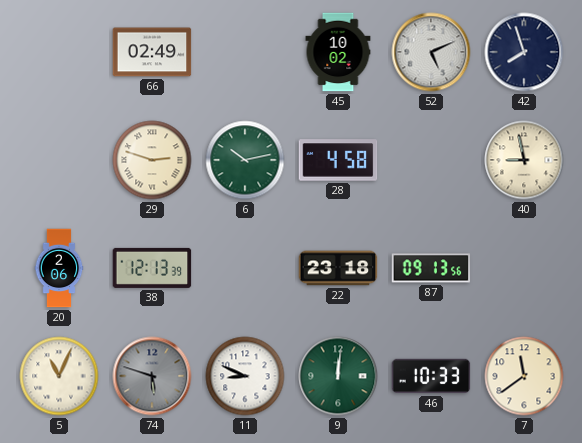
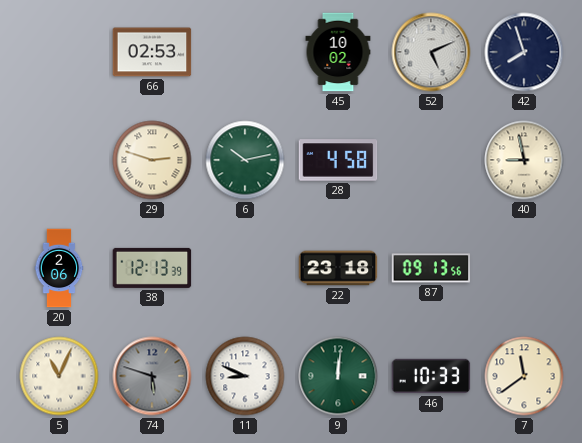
66: 02:49 -> 02:53
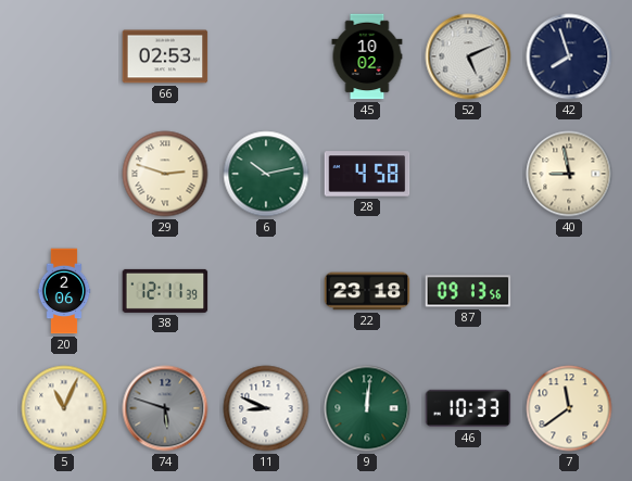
38: 12:13 -> 12:11
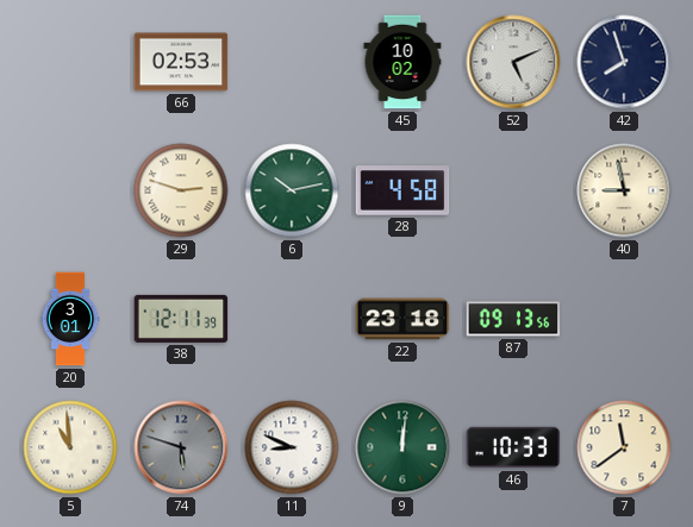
20: 2:06 -> 3:01
5: 11:04 -> 10:59
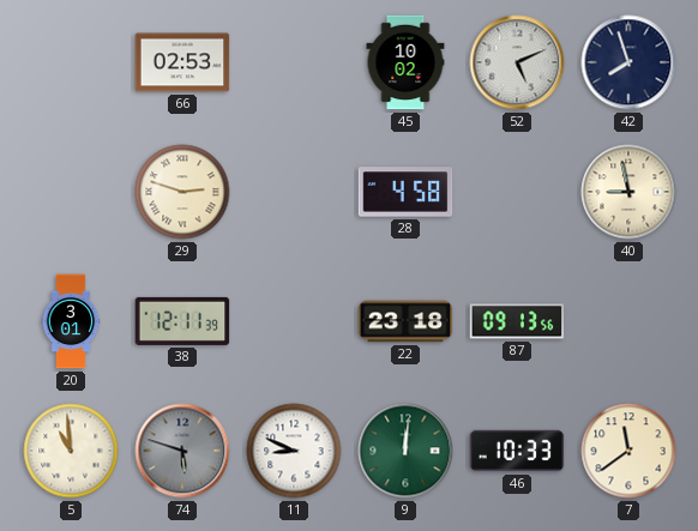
6: 10:13 -> none
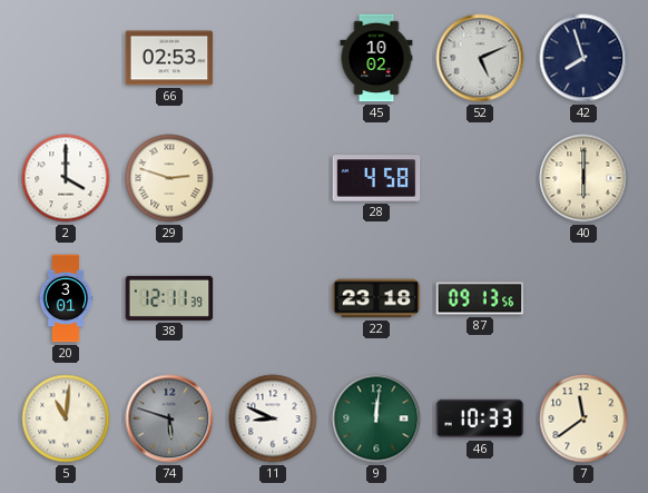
2: none -> 4:00
40: 8:58 -> 6:00
5: 10:59 -> 11:01
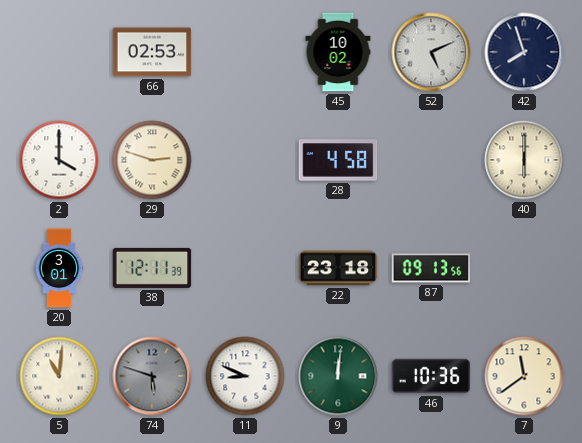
46: 10:33 -> 10:36
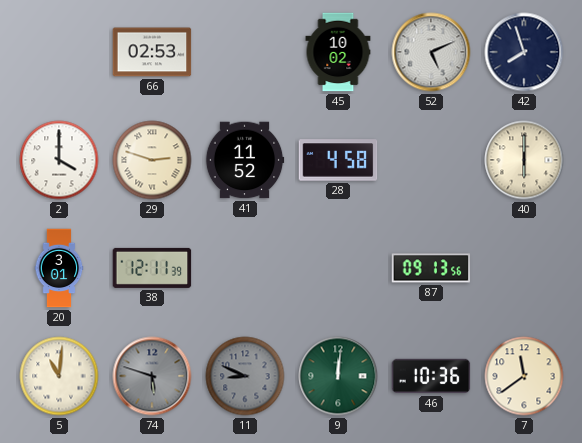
41: none -> 11:52
22: 23:18 -> none
11 dial: white -> grey
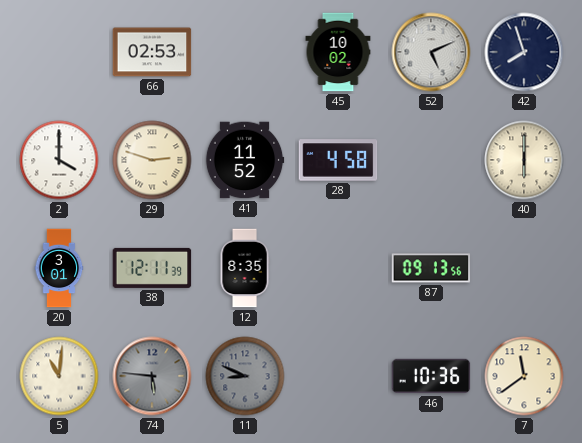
12: none -> 8:35
74: 5:48 -> 5:46
9: 12:01 -> none
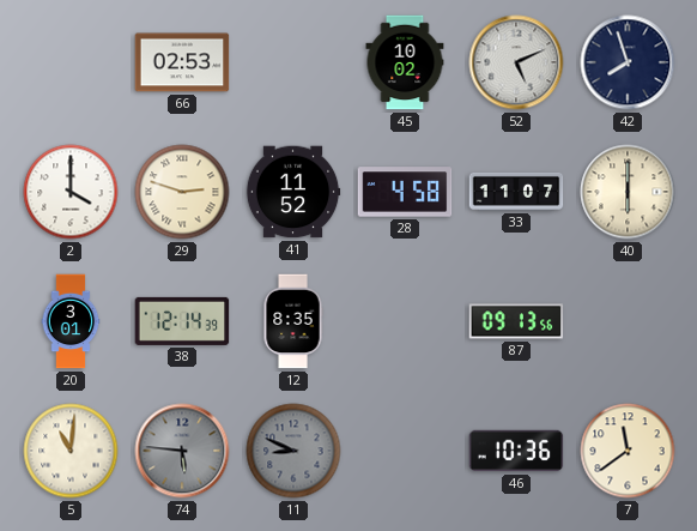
33: none -> 11:07
38: 12:11 -> 12:14
